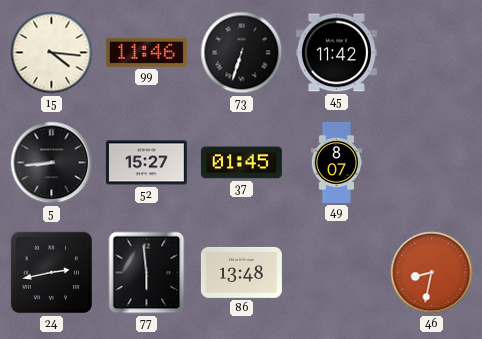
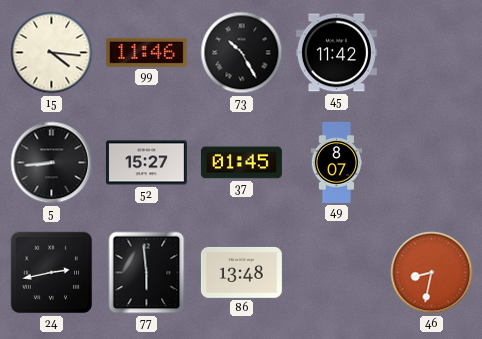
73: 6:33 -> 10:25
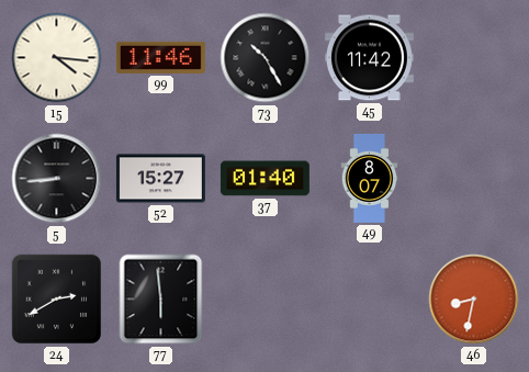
37: 01:45 -> 01:40
24: 2:43 -> 2:40
86: 13:48 -> none
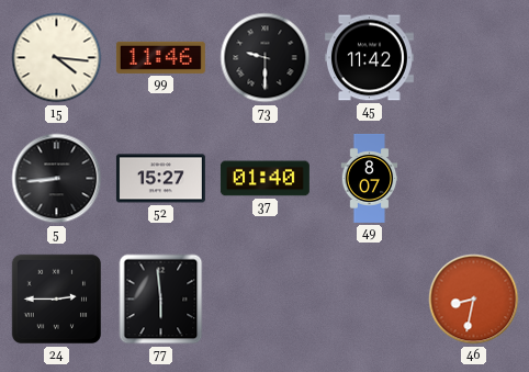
73: 10:25 -> 9:30
24: 2:40 -> 2:45
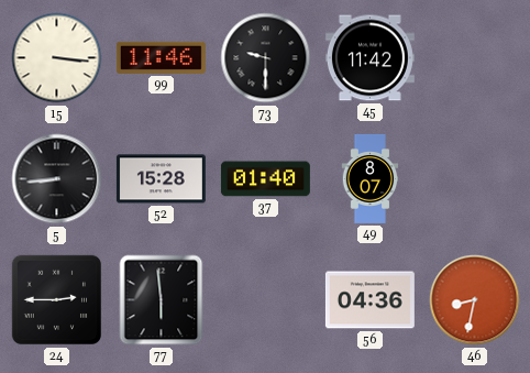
15: 4:16 -> 3:16
52: 15:27 -> 15:28
56: none -> 04:36
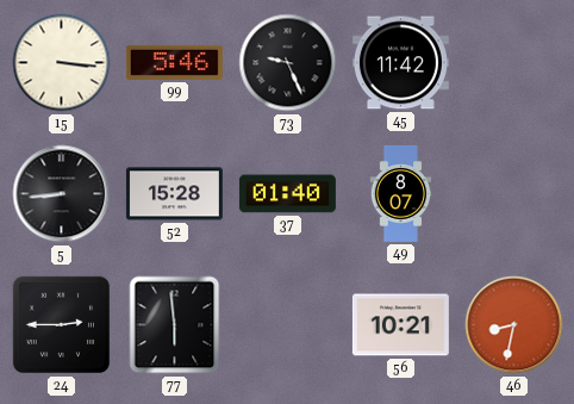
99: 11:46 -> 5:46
73: 9:30 -> 9:26
56: 04:36 -> 10:21
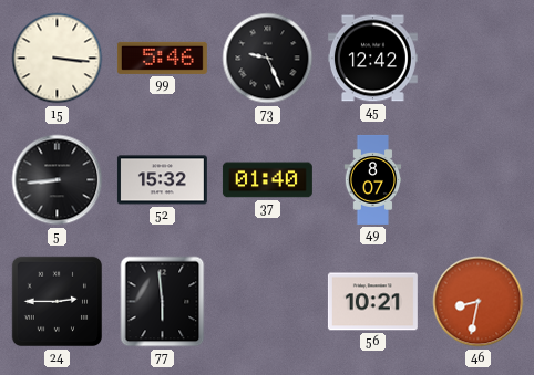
45: 11:42 -> 12:42
52: 15:28 -> 15:32
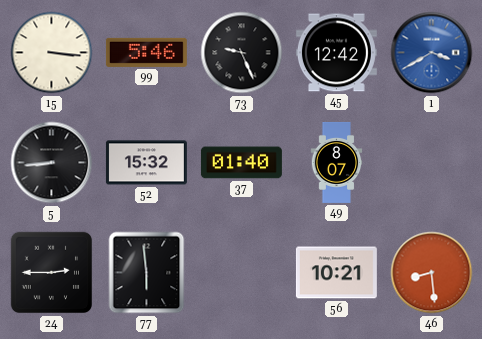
1: none -> 3:40
46: 8:32 -> 8:29
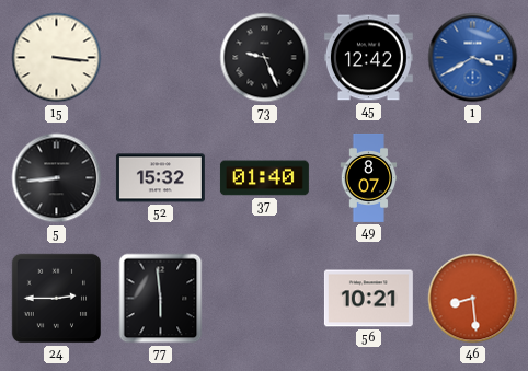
99: 5:46 -> none
